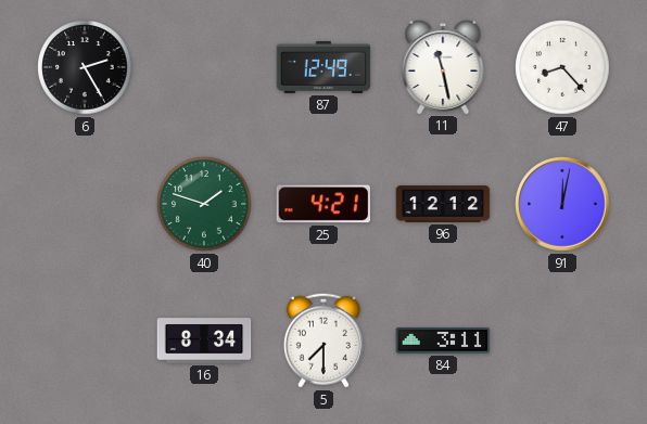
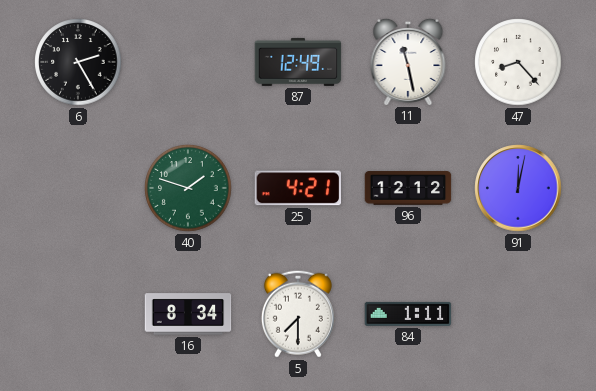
84: 3:11 -> 1:11
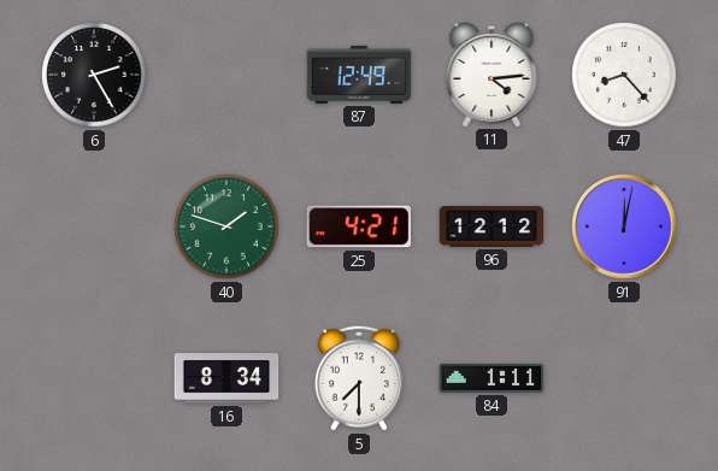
11: 11:28 -> 4:14
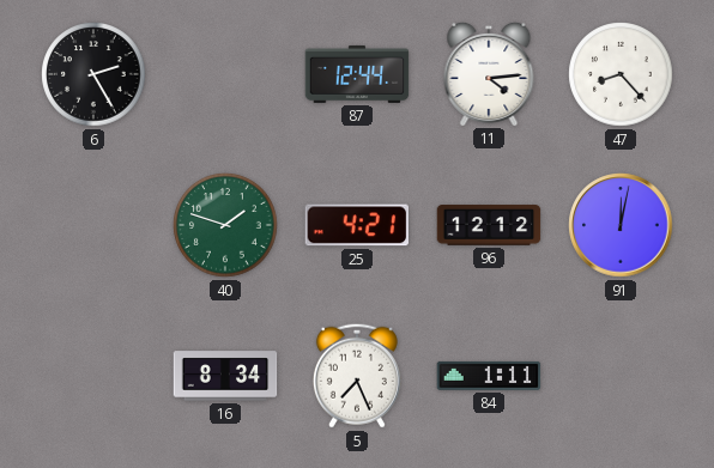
87: 12:49 -> 12:44
5: 7:30 -> 7:26
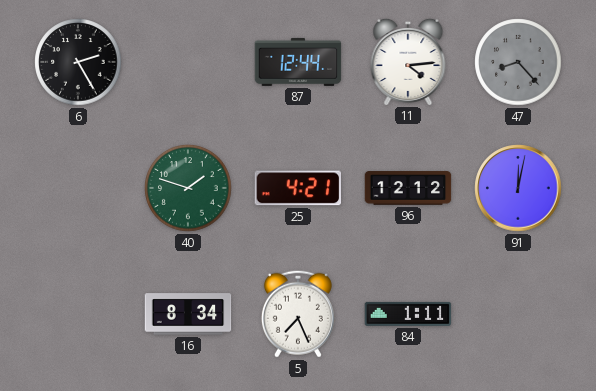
47 dial: white -> grey
